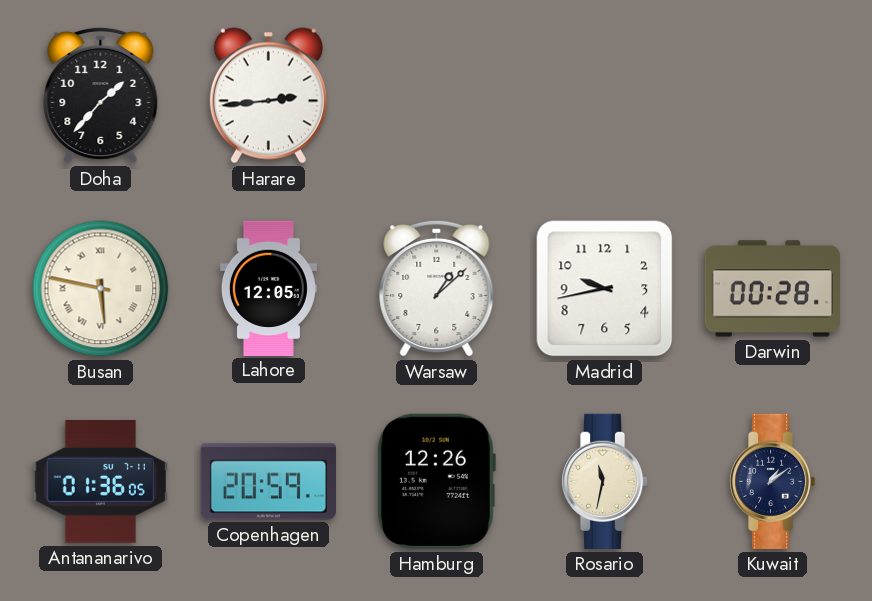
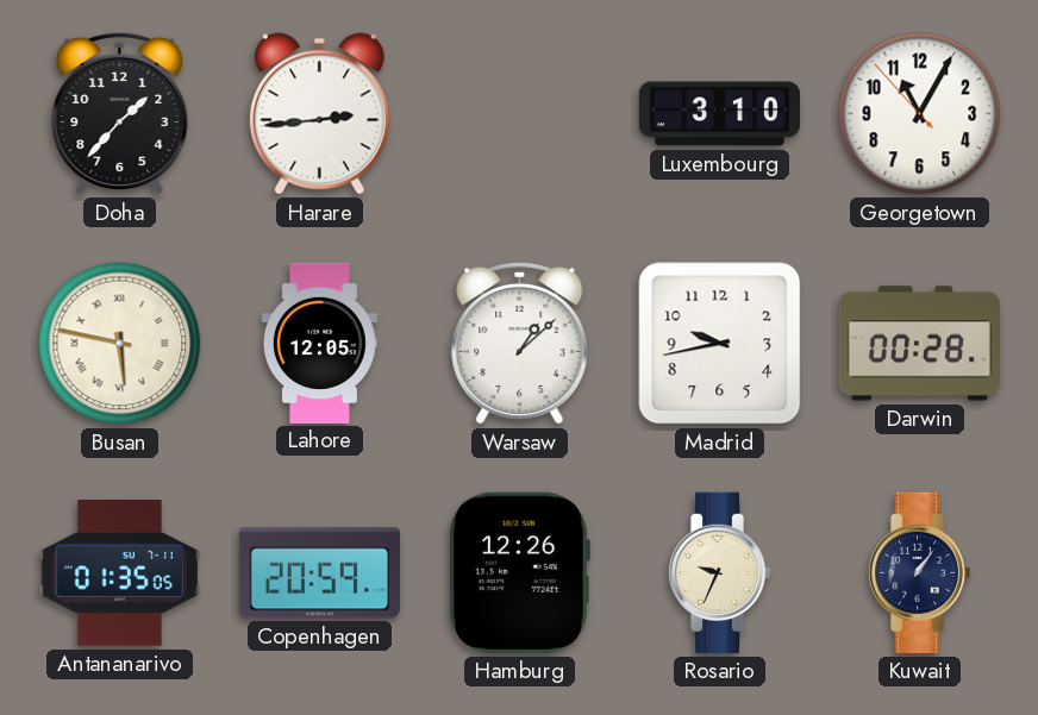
Luxembourg: none -> 3:10
Georgetown: none -> 11:04
Antananarivo: 01:36 -> 01:35
Rosario: 11:32 -> 9:34
Kuwait: 1:09 -> 1:06
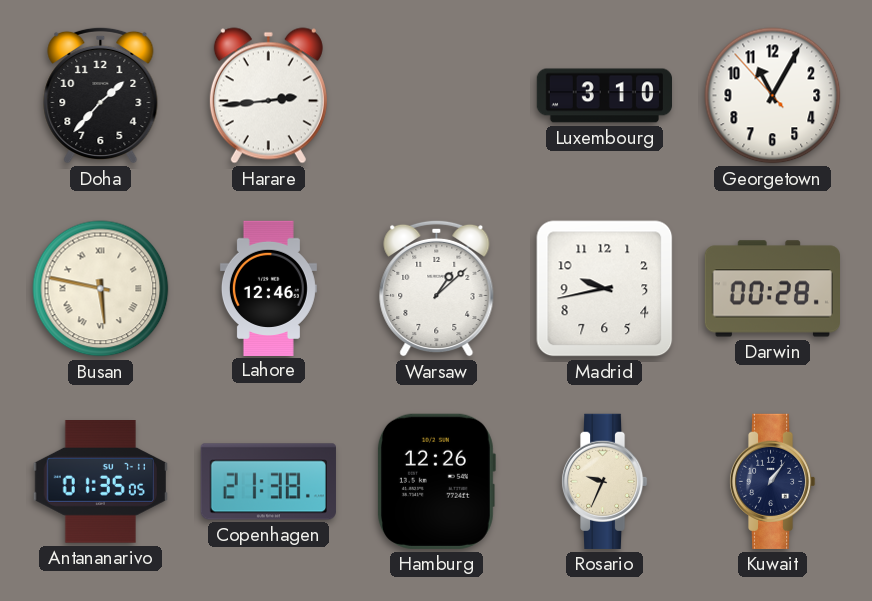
Lahore: 12:05 -> 12:46
Copenhagen: 20:59 -> 21:38
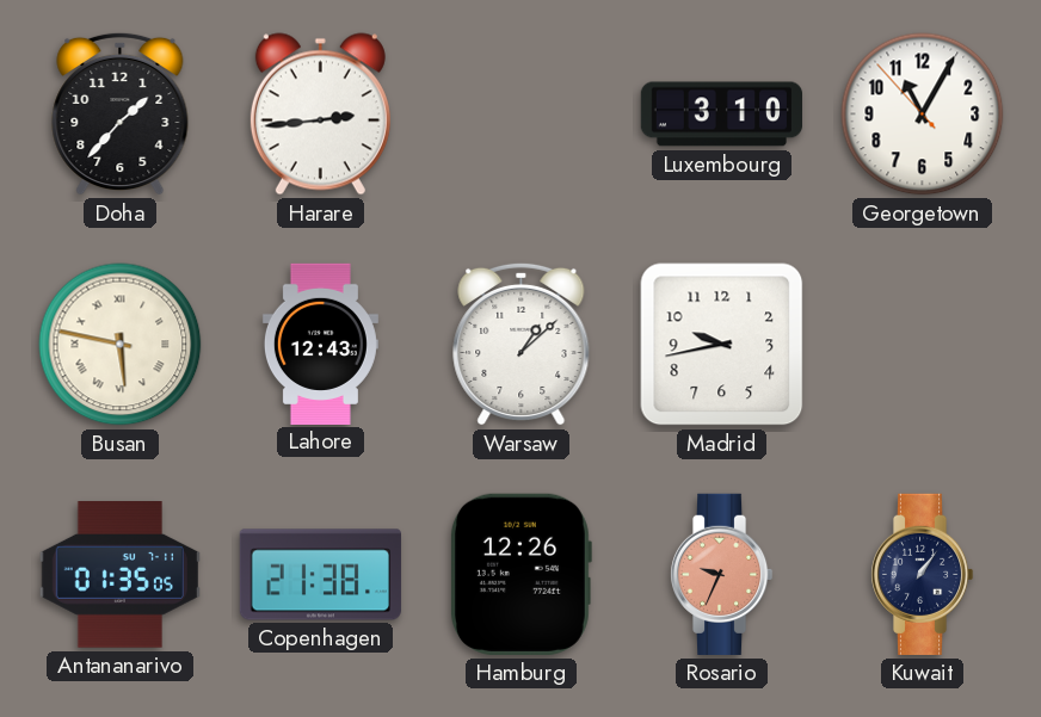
Lahore: 12:46 -> 12:43
Darwin: 00:28 -> none
Rosario dial: cream -> salmon
